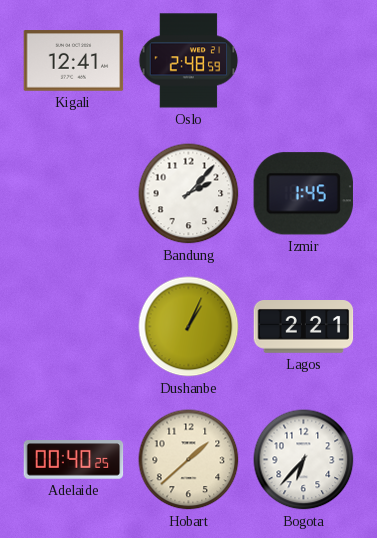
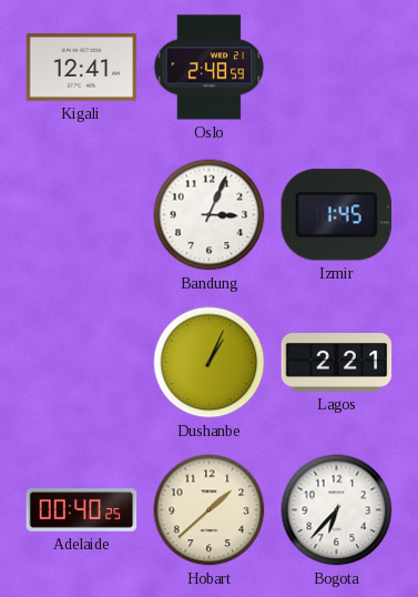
Bandung: 2:07 -> 3:04
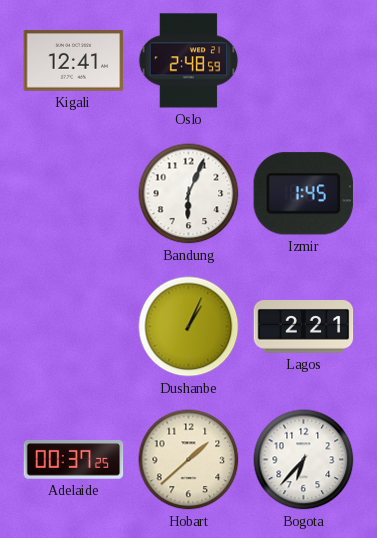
Bandung: 3:04 -> 6:04
Adelaide: 00:40 -> 00:37
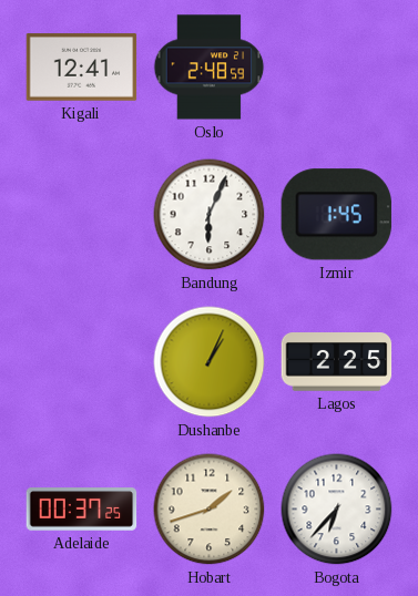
Lagos: 2:21 -> 2:25
Hobart: 1:38 -> 1:42
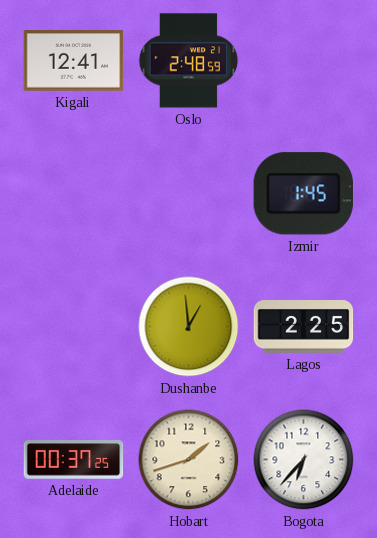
Bandung: 6:04 -> none
Dushanbe: 1:04 -> 12:59
